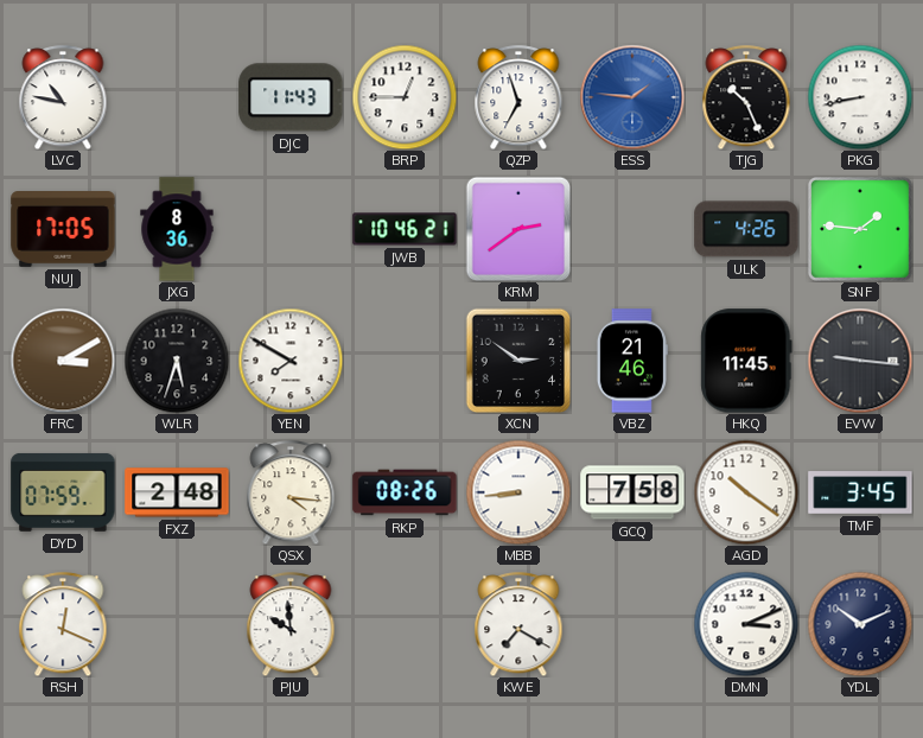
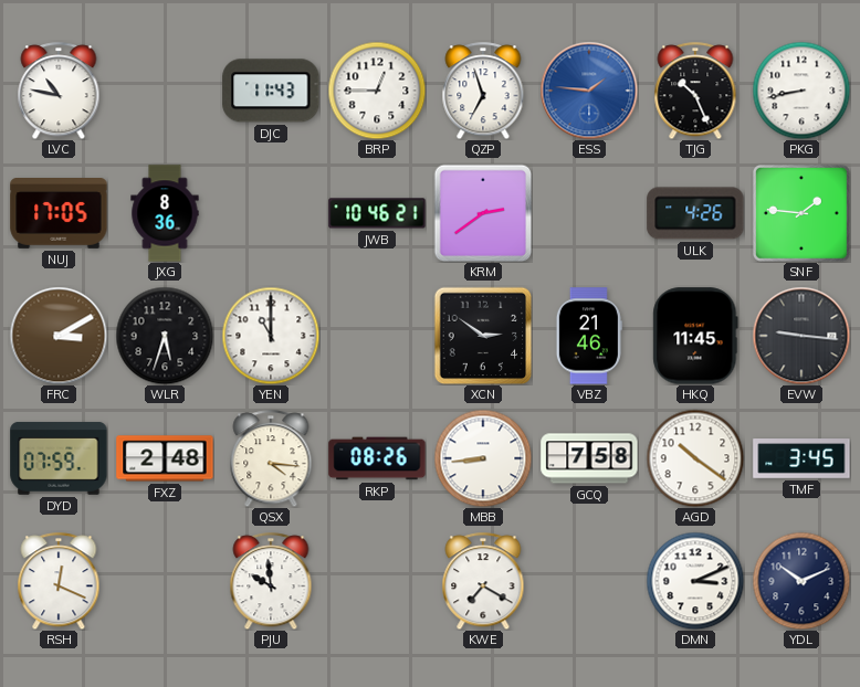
YEN: 7:50 -> 11:00
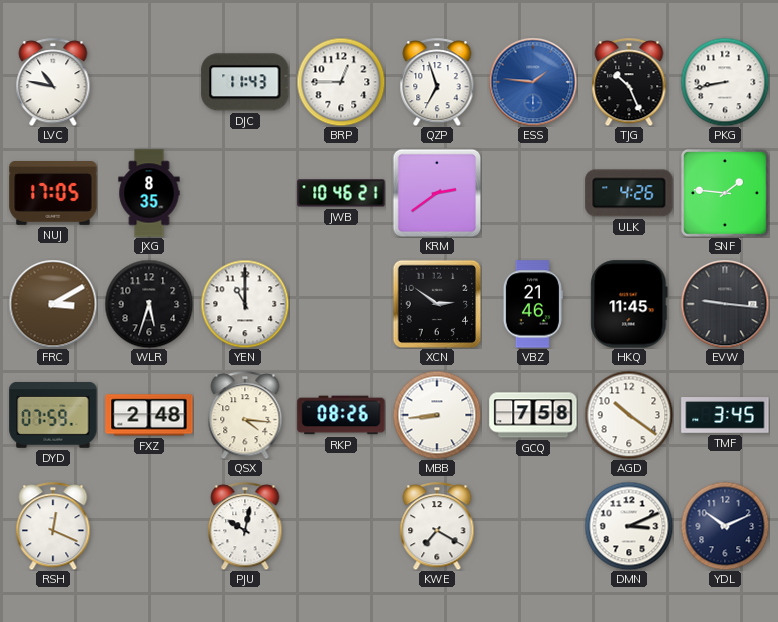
JXG: 8:36 -> 8:35
PJU: 9:59 -> 10:02
